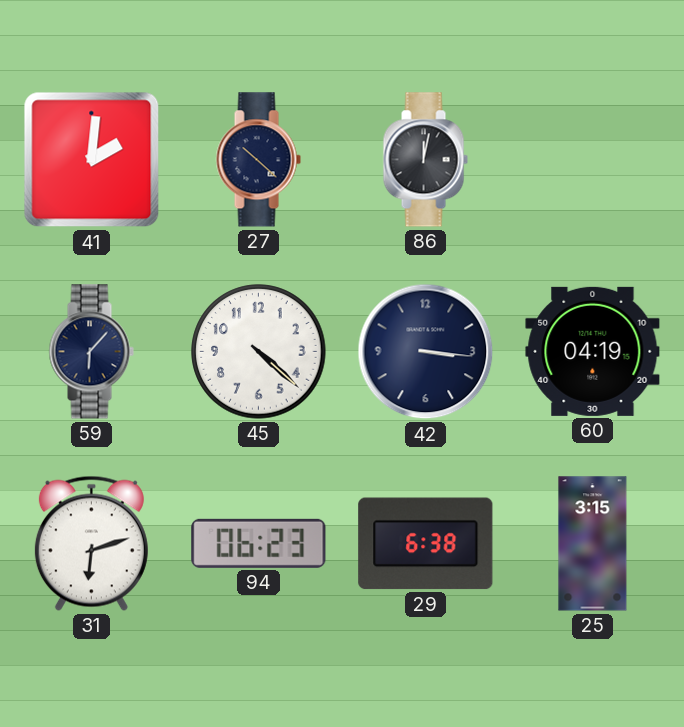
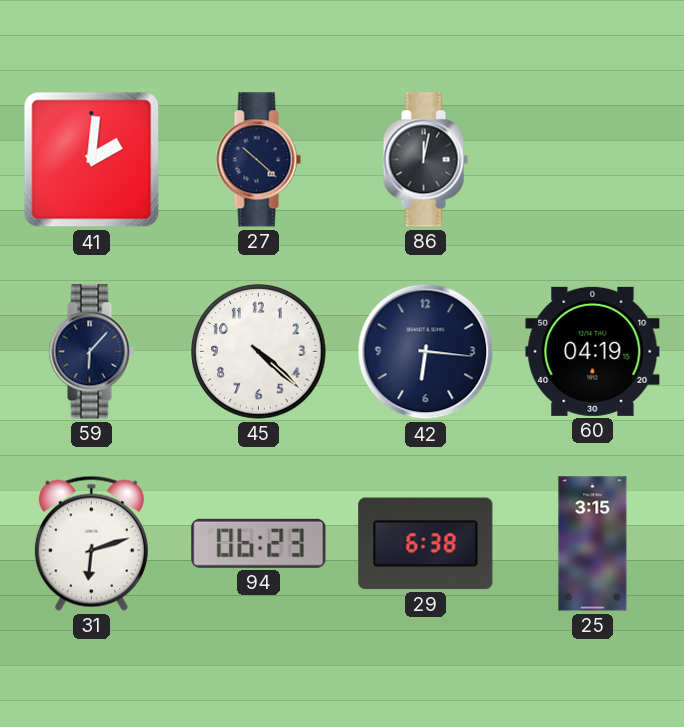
42: 3:16 -> 6:16
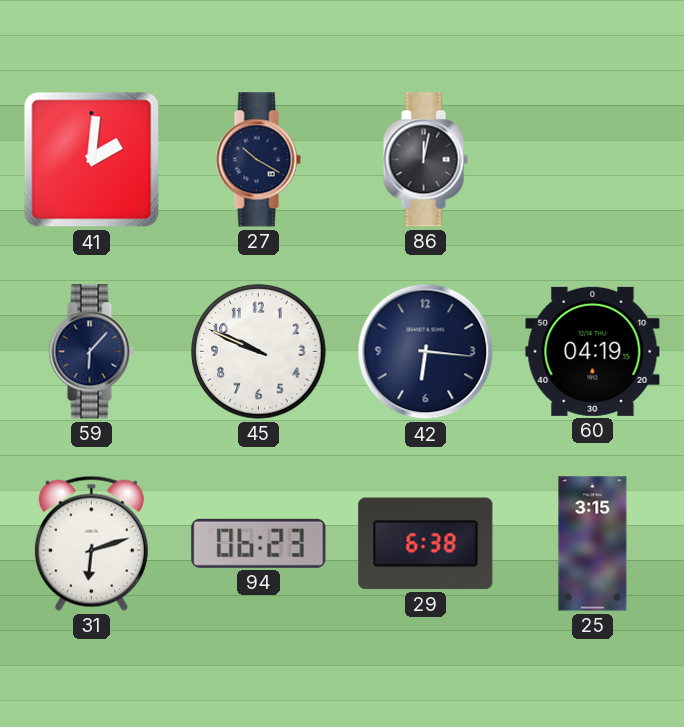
27: 10:22 -> 10:20
45: 4:22 -> 9:49
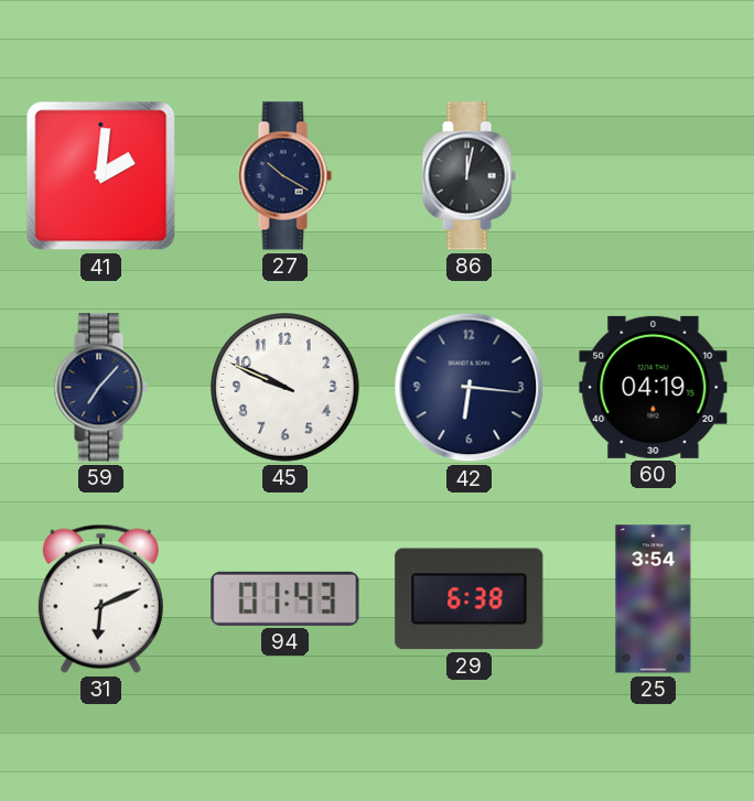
59: 6:07 -> 7:07
31: 6:12 -> 6:11
94: 06:23 -> 01:43
25: 3:15 -> 3:54
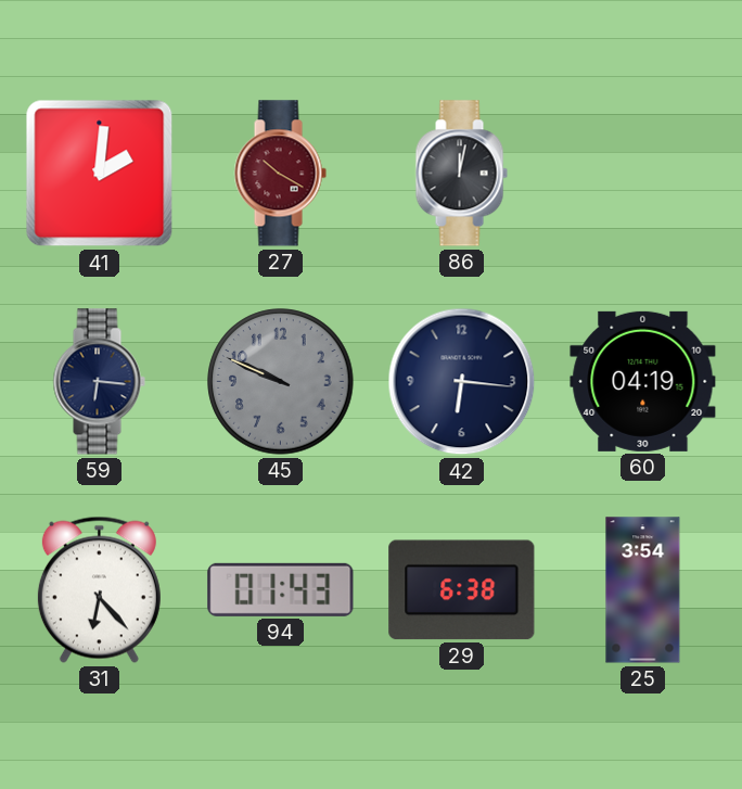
27 dial: navy -> burgundy
59: 7:07 -> 6:16
45 dial: white -> grey
31: 6:11 -> 6:23
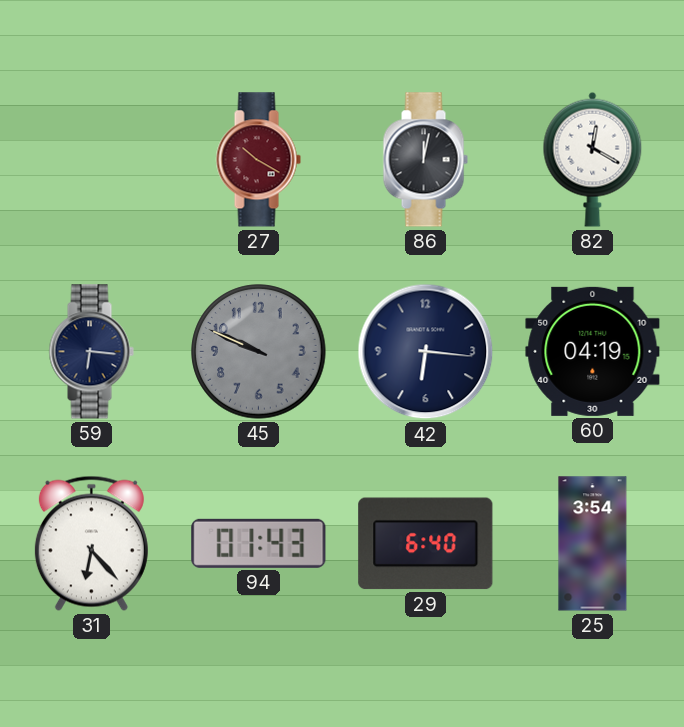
41: 2:01 -> none
82: none -> 12:20
29: 6:38 -> 6:40
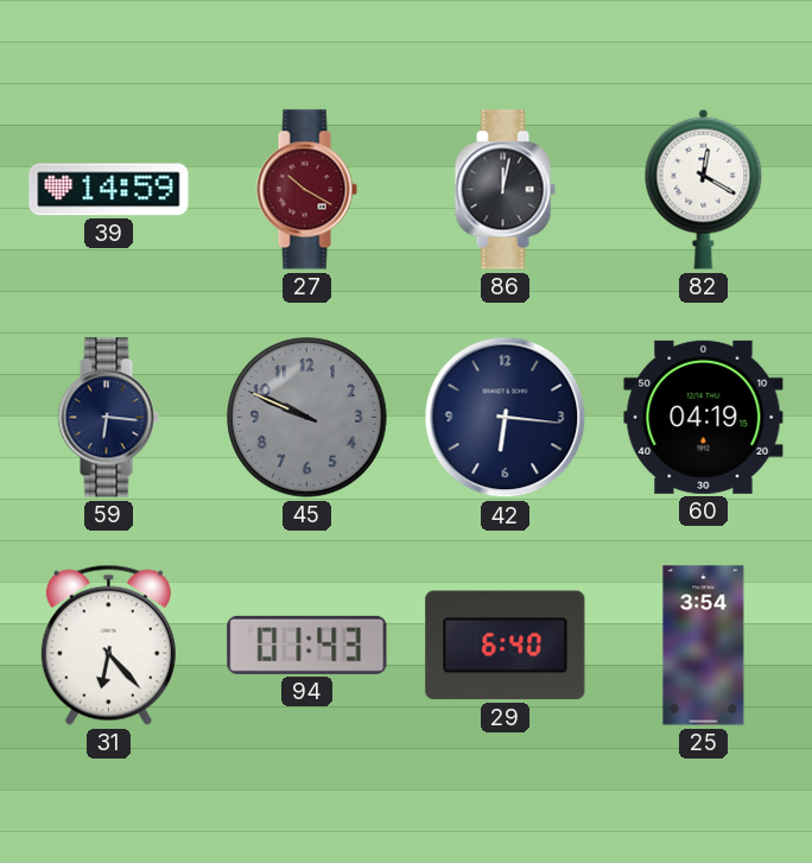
39: none -> 14:59
